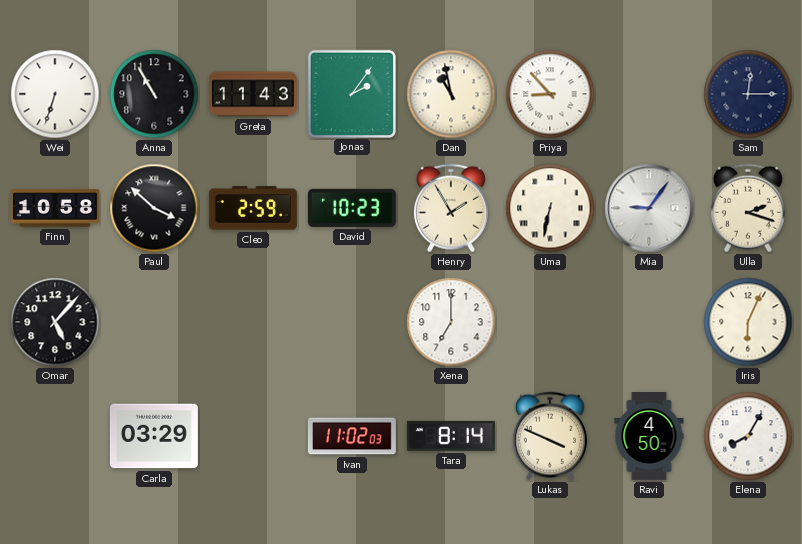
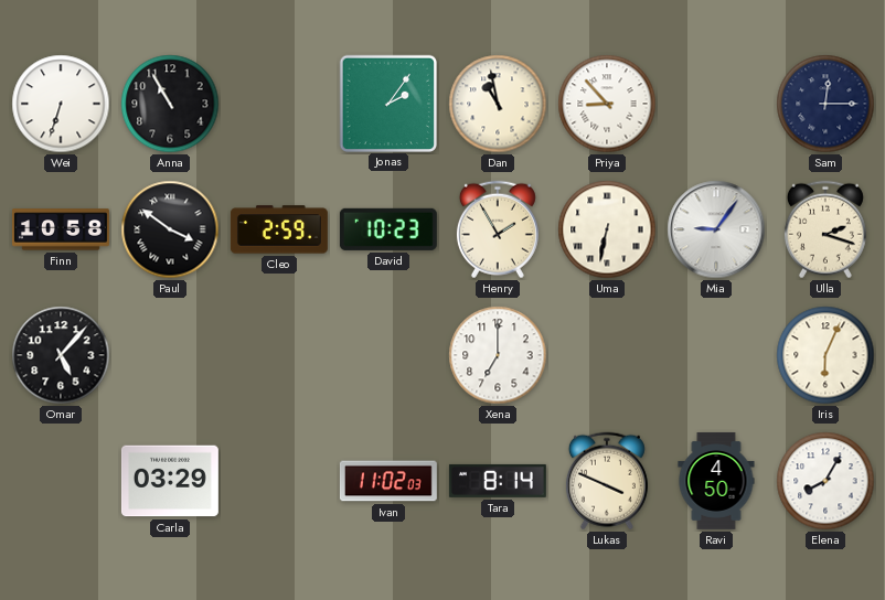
Greta: 11:43 -> none
Paul: 3:52 -> 3:51
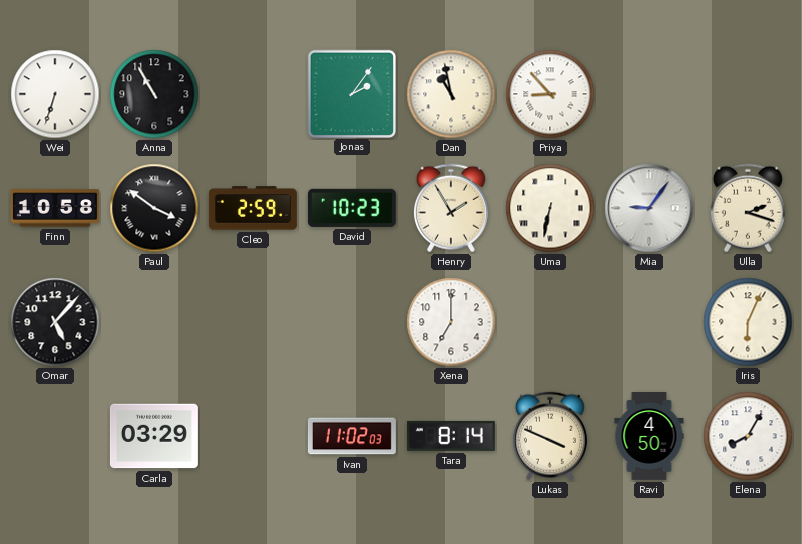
Sam: 12:15 -> none
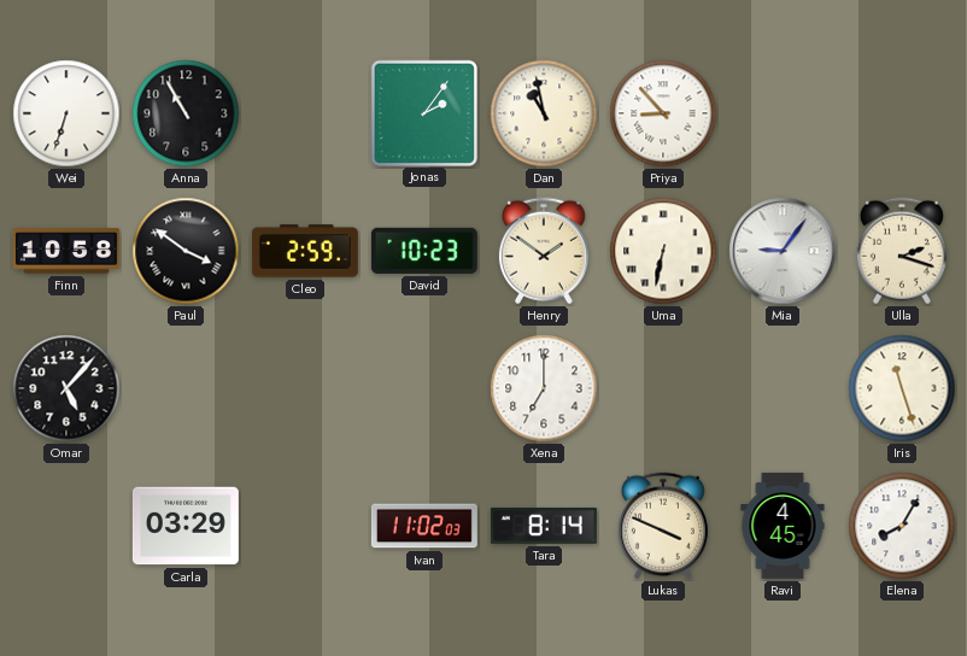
Henry: 1:55 -> 1:51
Iris: 6:04 -> 11:27
Ravi: 4:50 -> 4:45
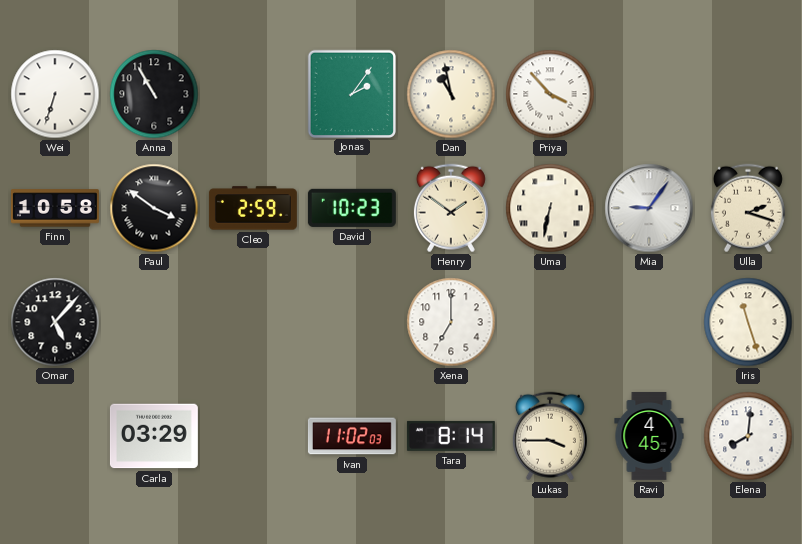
Priya: 8:53 -> 3:53
Lukas: 3:49 -> 3:45
Elena: 8:05 -> 8:01
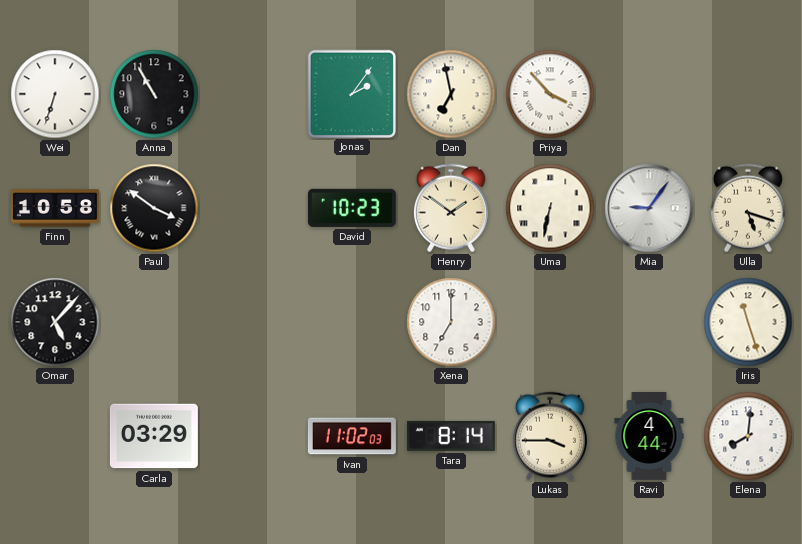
Dan: 10:58 -> 6:58
Cleo: 2:59 -> none
Ulla: 2:18 -> 5:18
Ravi: 4:45 -> 4:44
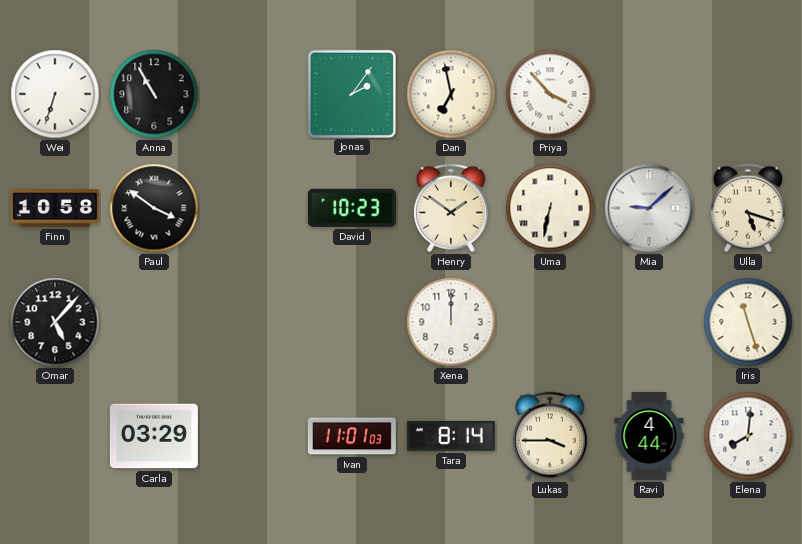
Mia: 9:06 -> 9:08
Xena: 7:00 -> 12:00
Ivan: 11:02 -> 11:01
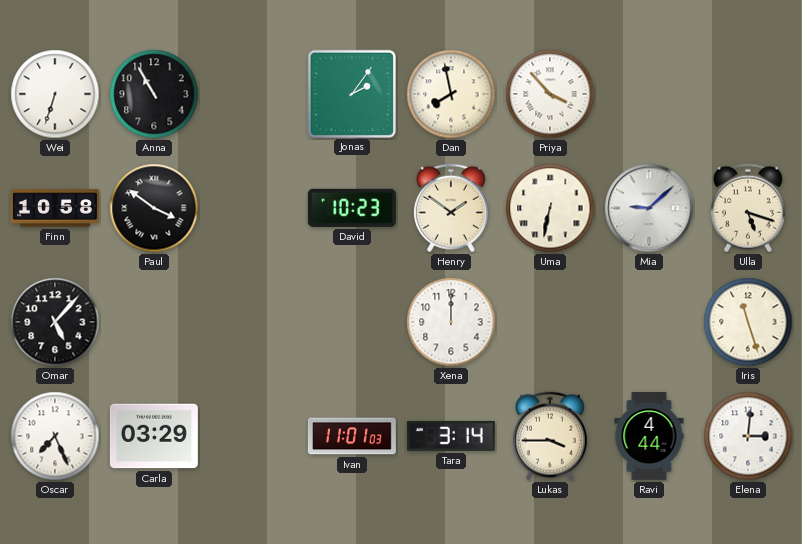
Dan: 6:58 -> 7:58
Oscar: none -> 7:26
Tara: 8:14 -> 3:14
Elena: 8:01 -> 3:01
